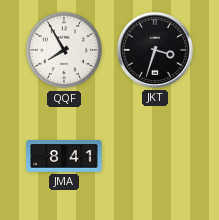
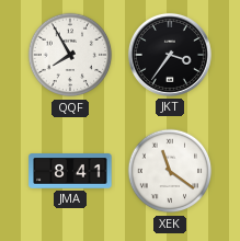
JKT: 3:33 -> 3:36
XEK: none -> 11:21
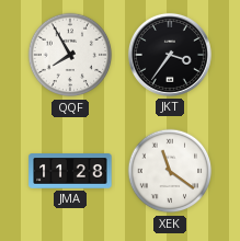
JMA: 8:41 -> 11:28
